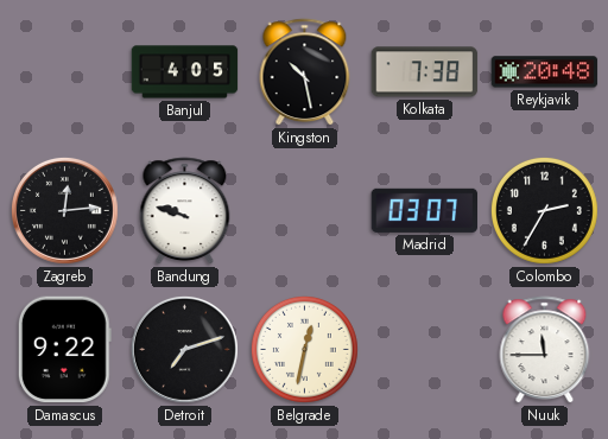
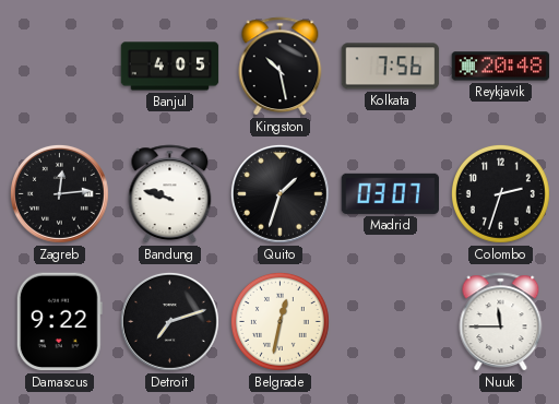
Kolkata: 7:38 -> 7:56
Quito: none -> 1:33
Colombo: 2:35 -> 2:33
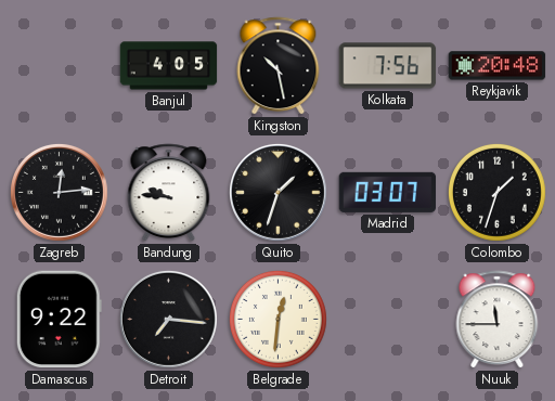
Bandung: 9:48 -> 9:46
Colombo: 2:33 -> 1:33
Detroit: 7:12 -> 7:16
Belgrade: 12:32 -> 12:31
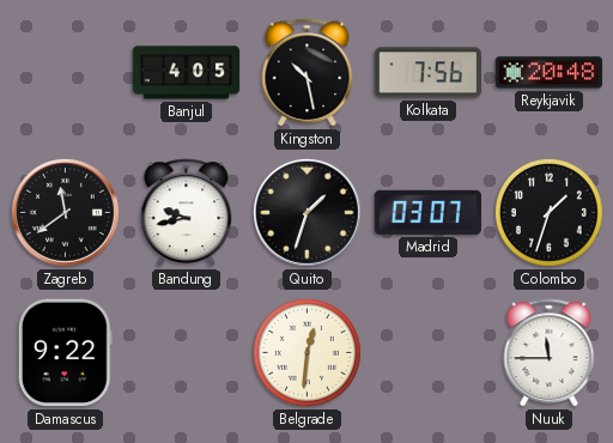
Zagreb: 12:14 -> 11:39
Bandung: 9:46 -> 9:43
Detroit: 7:16 -> none
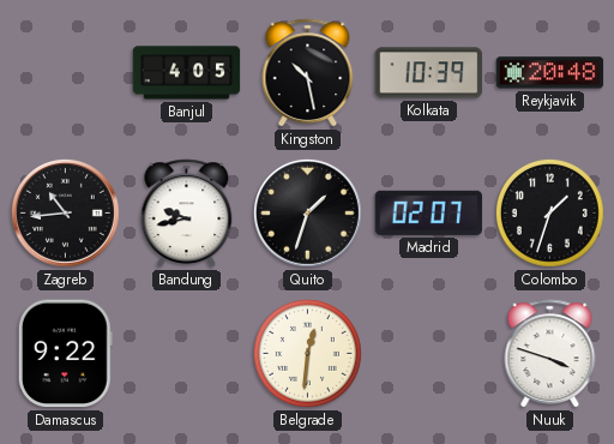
Kolkata: 7:56 -> 10:39
Zagreb: 11:39 -> 10:44
Madrid: 03:07 -> 02:07
Nuuk: 11:45 -> 3:48
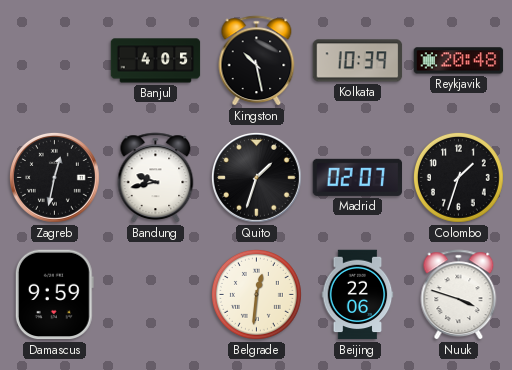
Zagreb: 10:44 -> 12:32
Damascus: 9:22 -> 9:59
Beijing: none -> 22:06
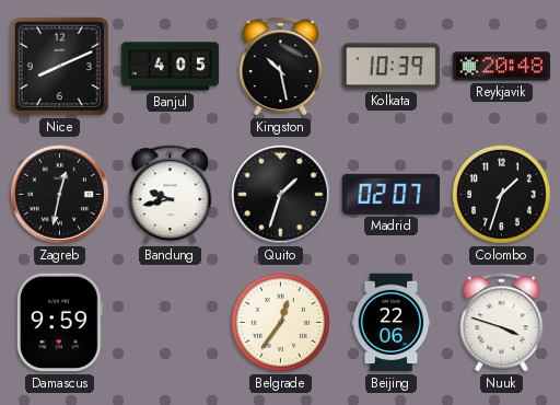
Nice: none -> 8:11
Belgrade: 12:31 -> 12:36
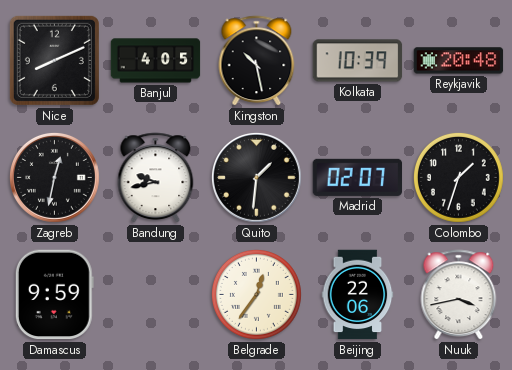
Quito: 1:33 -> 1:31
Nuuk: 3:48 -> 3:43
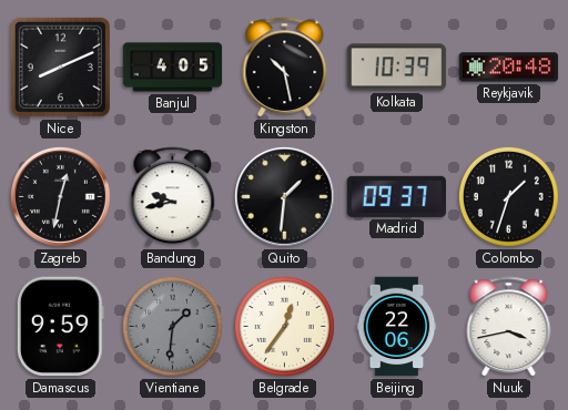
Madrid: 02:07 -> 09:37
Vientiane: none -> 1:31
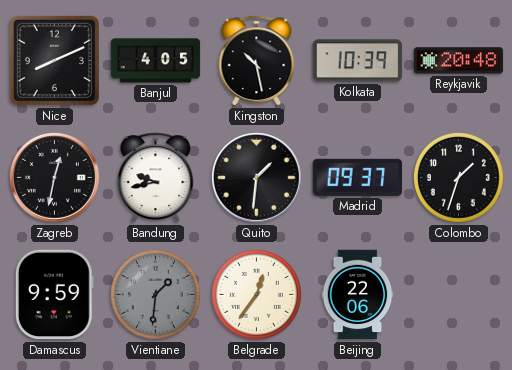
Nuuk: 3:43 -> none
